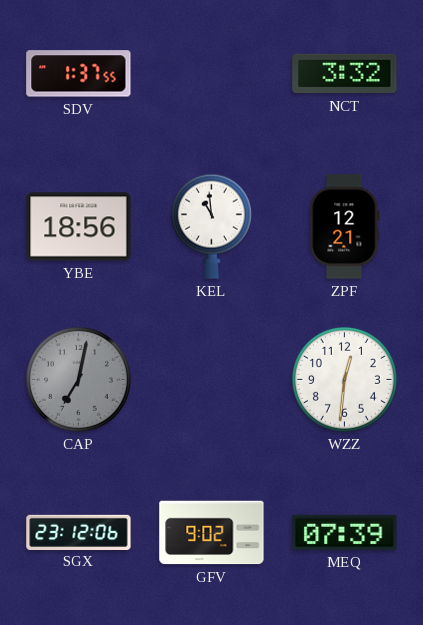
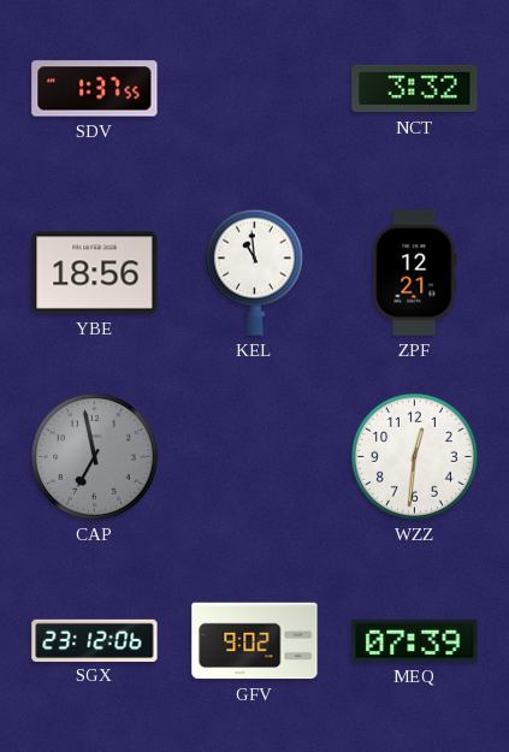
CAP: 7:02 -> 6:58
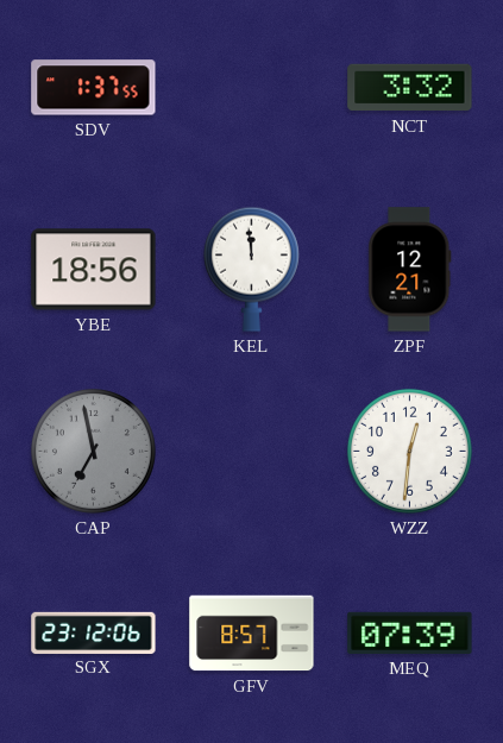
KEL: 10:59 -> 11:59
GFV: 9:02 -> 8:57
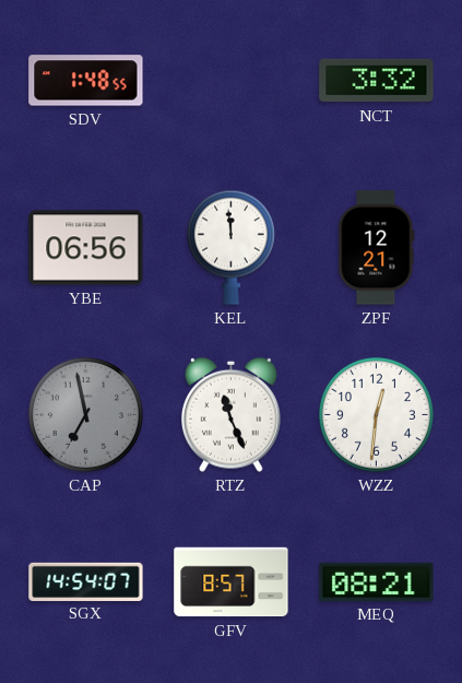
SDV: 1:37 -> 1:48
YBE: 18:56 -> 06:56
RTZ: none -> 11:26
SGX: 23:12 -> 14:54
MEQ: 07:39 -> 08:21
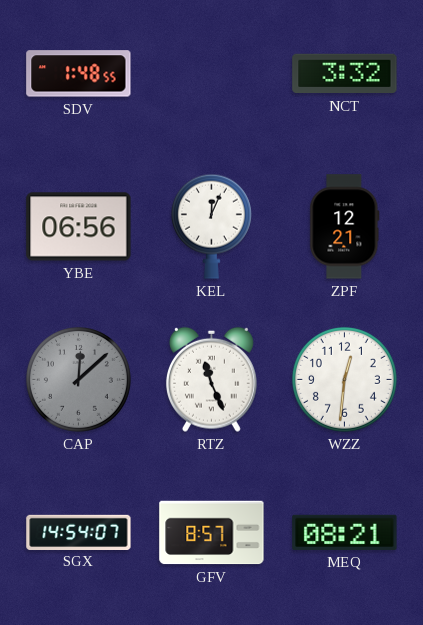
KEL: 11:59 -> 12:04
CAP: 6:58 -> 12:08
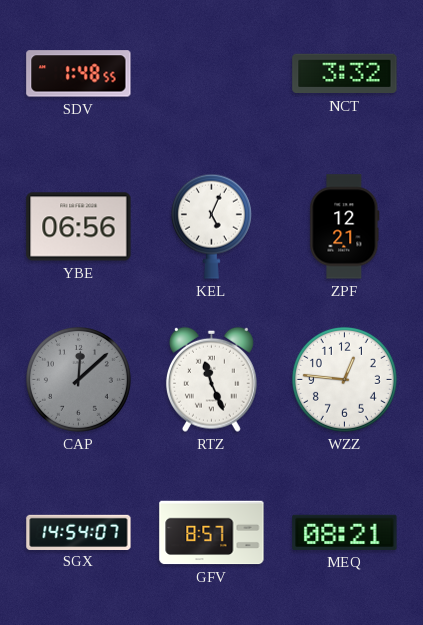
KEL: 12:04 -> 5:04
WZZ: 12:31 -> 12:46
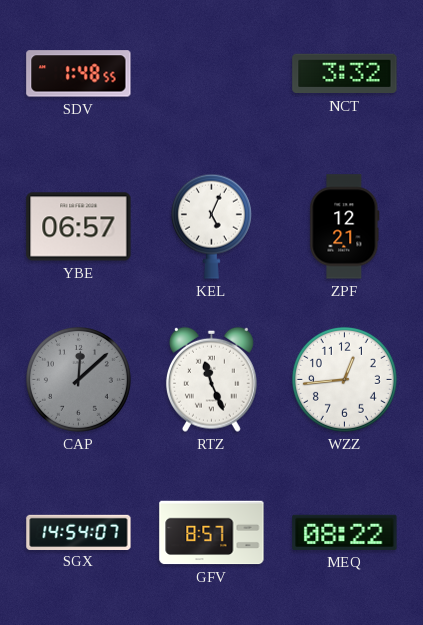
YBE: 06:56 -> 06:57
WZZ: 12:46 -> 12:44
MEQ: 08:21 -> 08:22
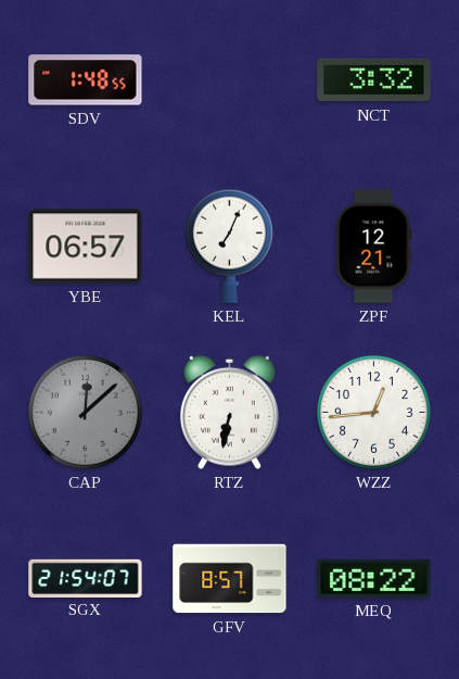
KEL: 5:04 -> 7:04
RTZ: 11:26 -> 6:32
SGX: 14:54 -> 21:54
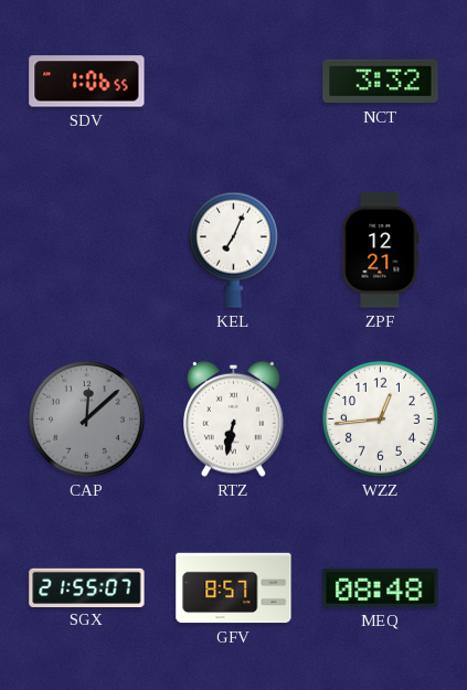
SDV: 1:48 -> 1:06
YBE: 06:57 -> none
SGX: 21:54 -> 21:55
MEQ: 08:22 -> 08:48
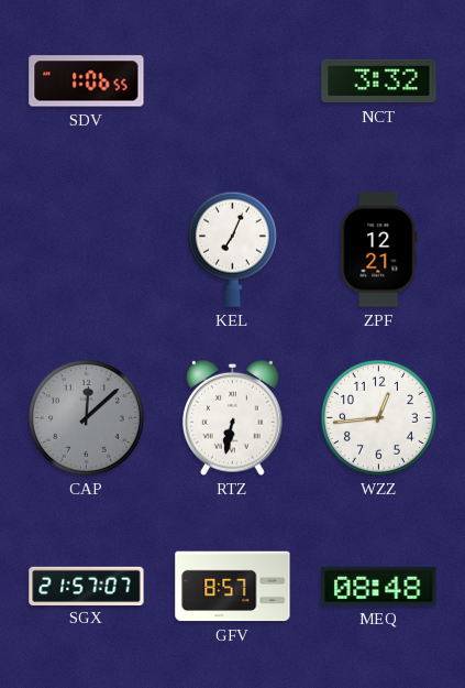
SGX: 21:55 -> 21:57
